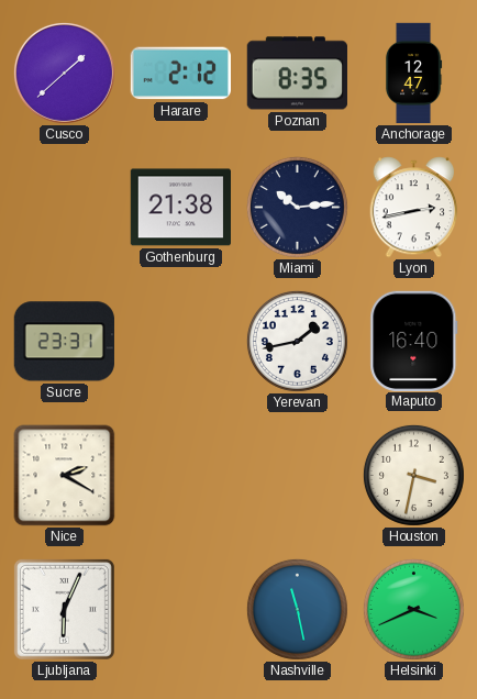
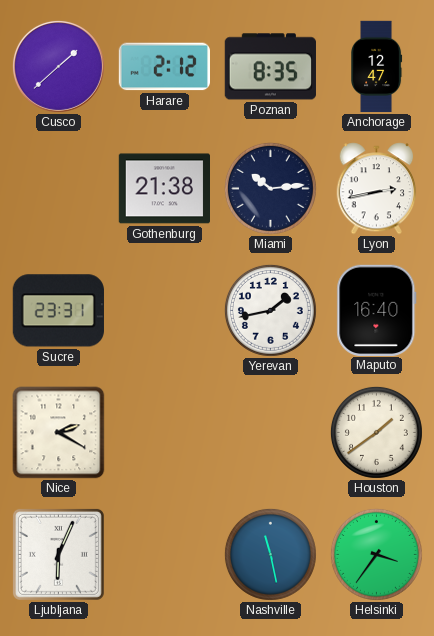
Houston: 3:32 -> 1:39
Helsinki: 3:41 -> 3:36
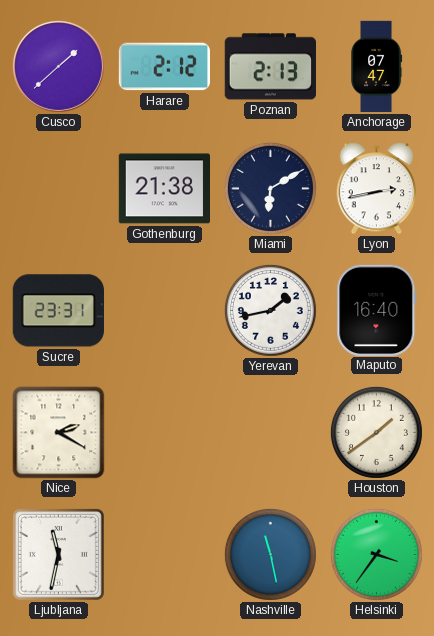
Poznan: 8:35 -> 2:13
Anchorage: 12:47 -> 07:47
Miami: 10:14 -> 6:10
Ljubljana: 6:04 -> 11:32
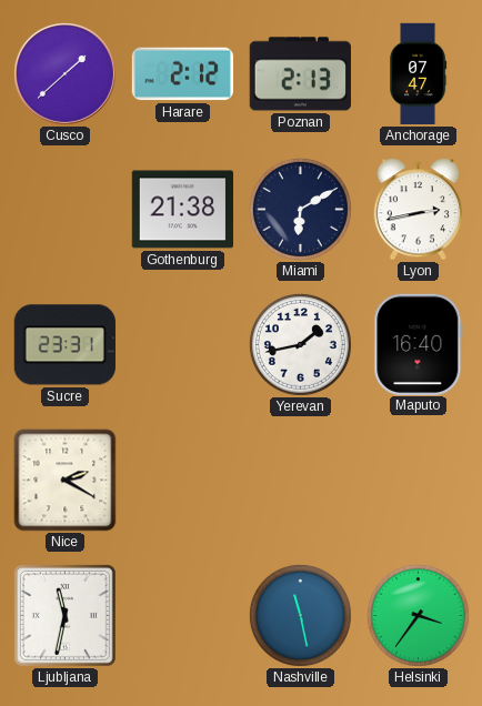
Houston: 1:39 -> none
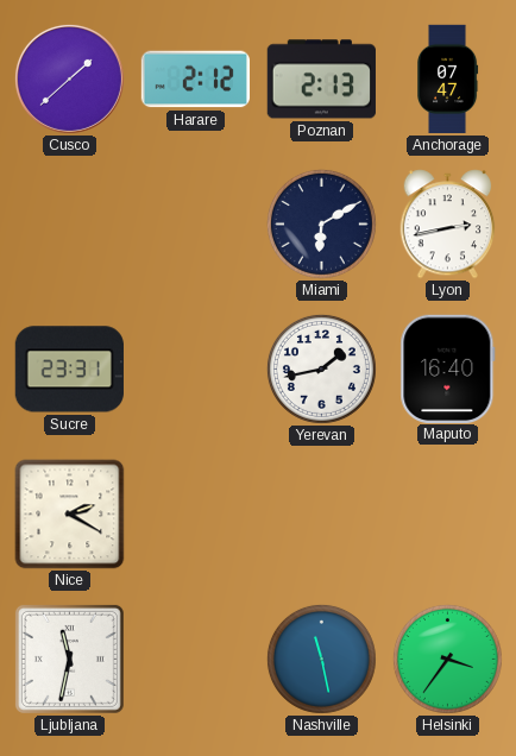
Gothenburg: 21:38 -> none
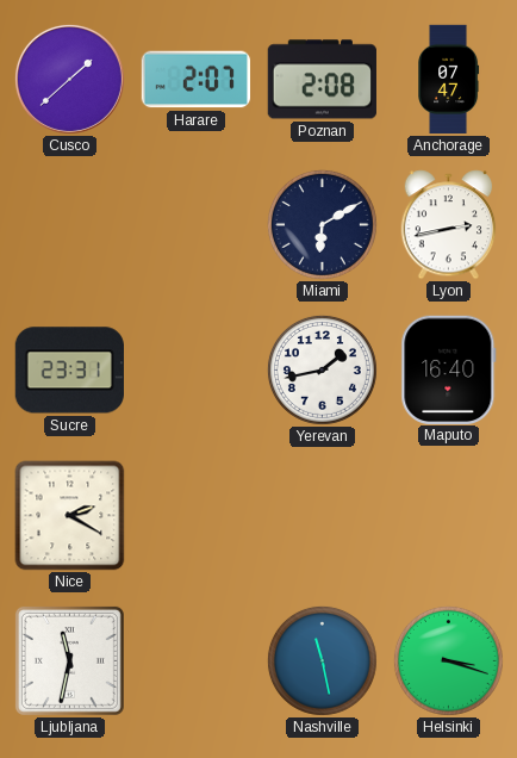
Harare: 2:12 -> 2:07
Poznan: 2:13 -> 2:08
Helsinki: 3:36 -> 3:18
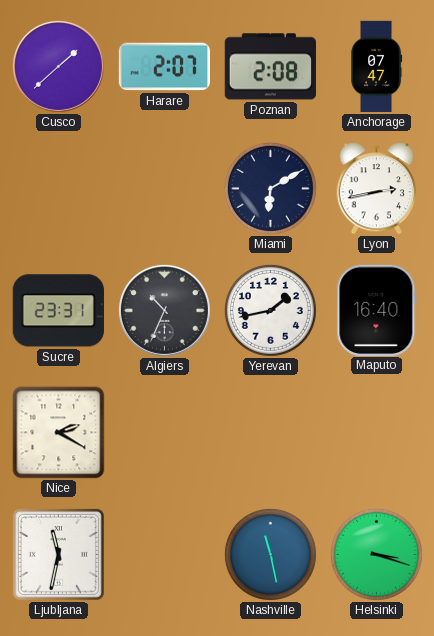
Algiers: none -> 10:34
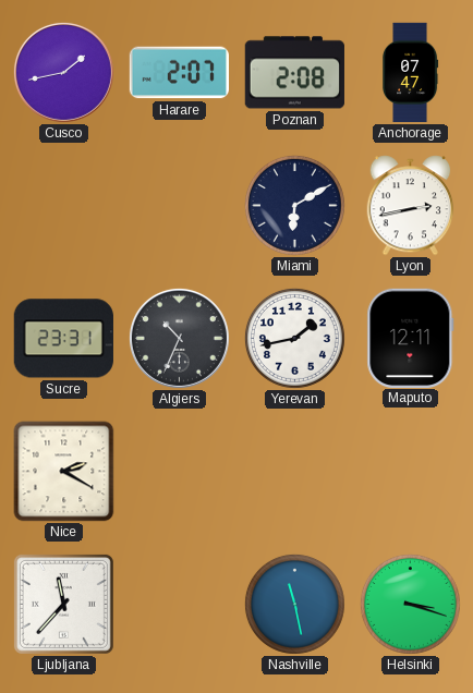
Cusco: 1:38 -> 1:43
Maputo: 16:40 -> 12:11
Ljubljana: 11:32 -> 11:37
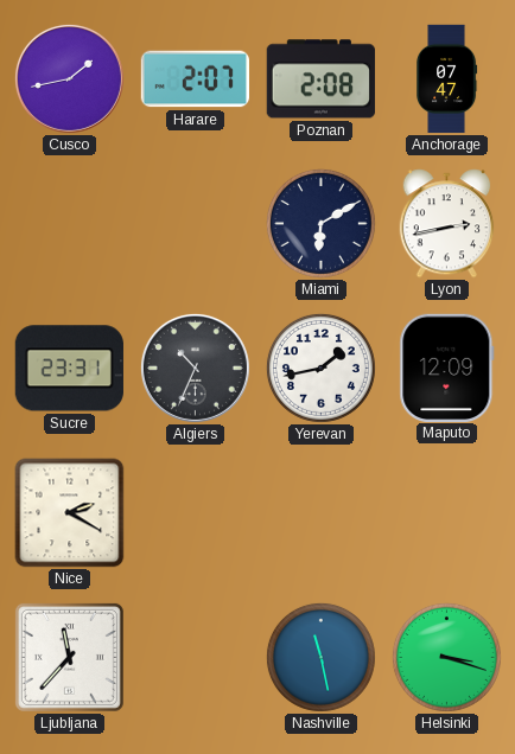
Maputo: 12:11 -> 12:09
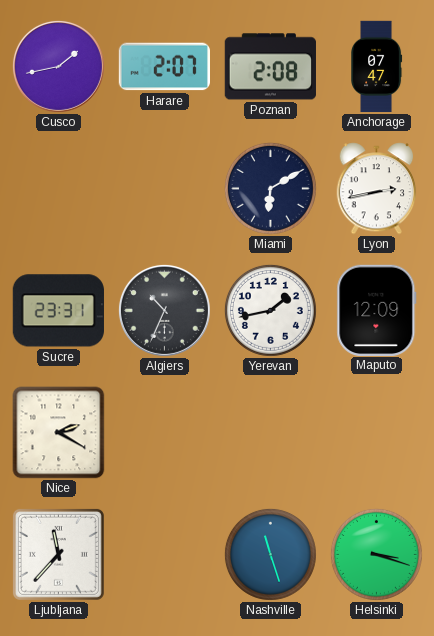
Nashville: 11:28 -> 11:27
